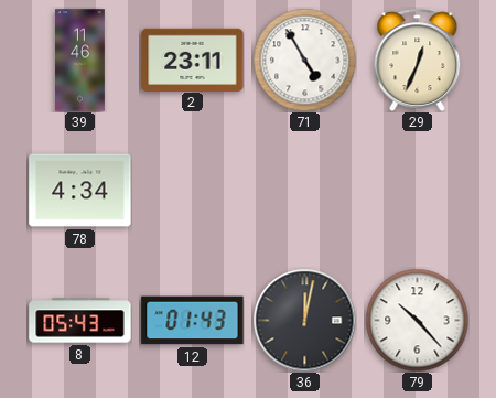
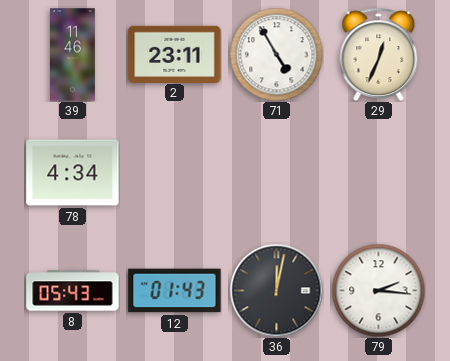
79: 10:23 -> 2:16
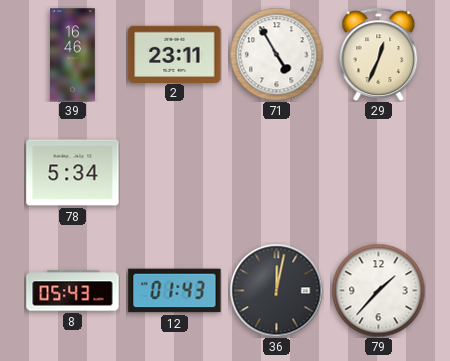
39: 11:46 -> 16:46
78: 4:34 -> 5:34
79: 2:16 -> 1:37
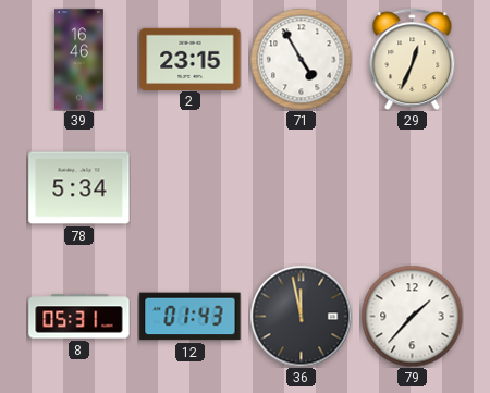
2: 23:11 -> 23:15
8: 05:43 -> 05:31
36: 12:02 -> 11:58
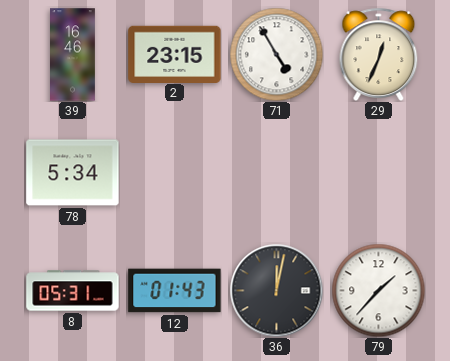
36: 11:58 -> 12:02
